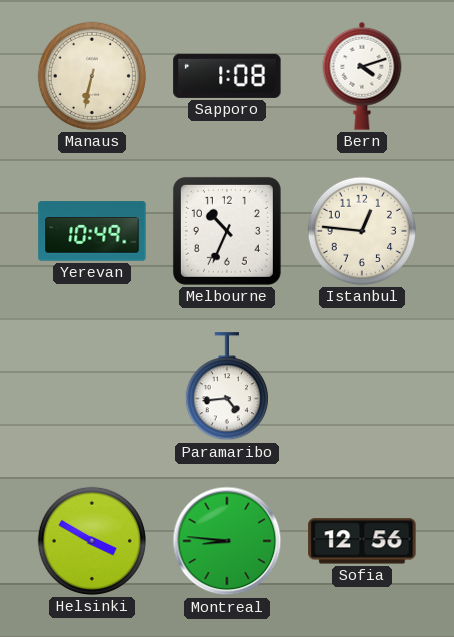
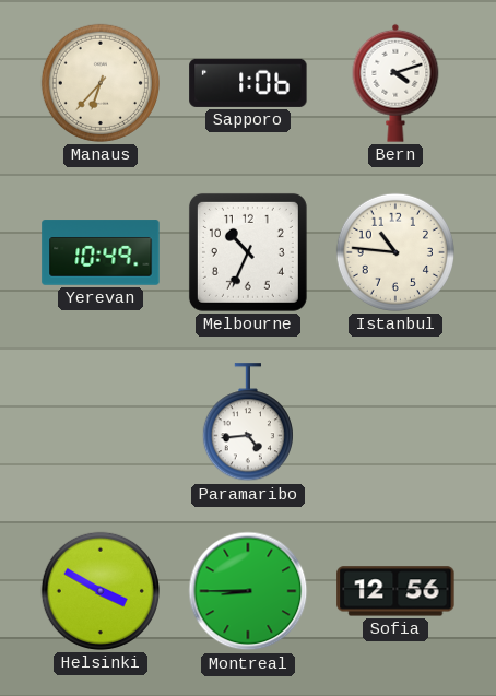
Manaus: 6:32 -> 6:37
Sapporo: 1:08 -> 1:06
Istanbul: 12:46 -> 10:46
Montreal: 8:46 -> 8:45
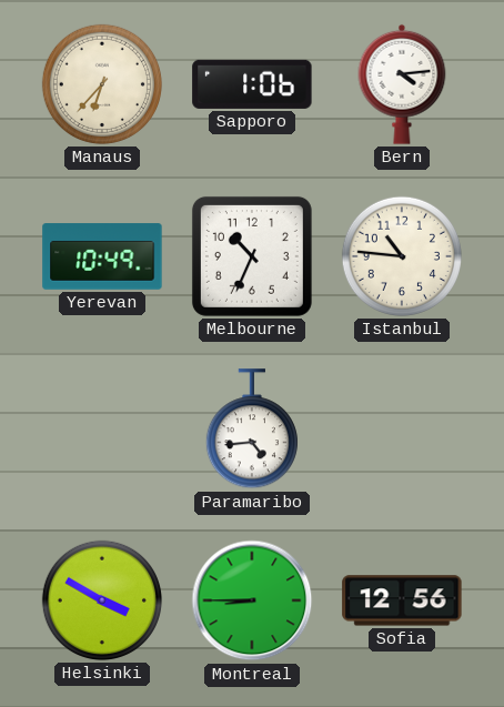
Bern: 4:12 -> 4:14
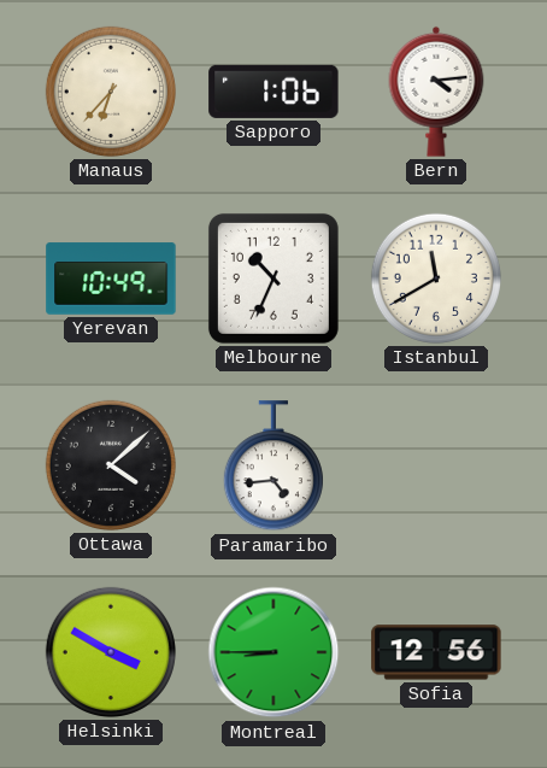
Istanbul: 10:46 -> 11:40
Ottawa: none -> 4:08
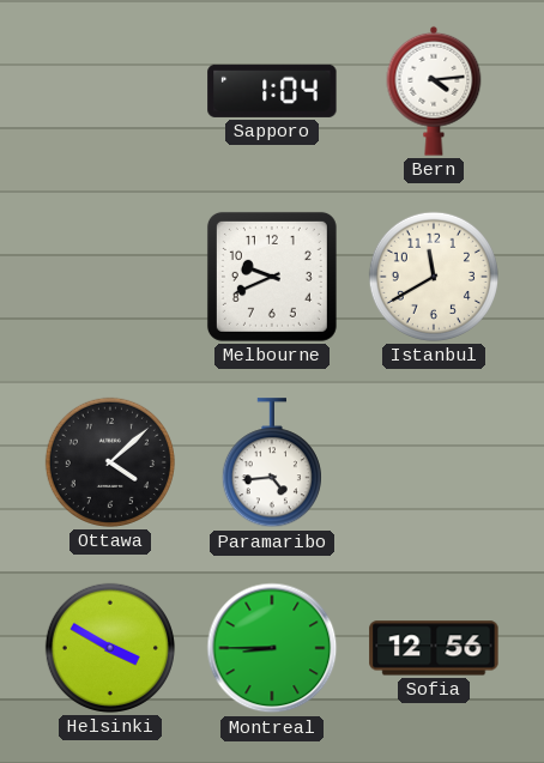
Manaus: 6:37 -> none
Sapporo: 1:06 -> 1:04
Yerevan: 10:49 -> none
Melbourne: 10:34 -> 9:41
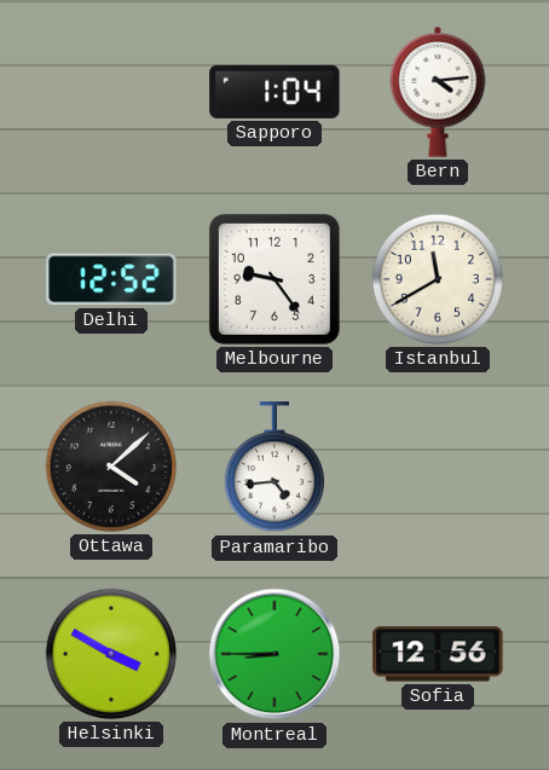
Delhi: none -> 12:52
Melbourne: 9:41 -> 9:24
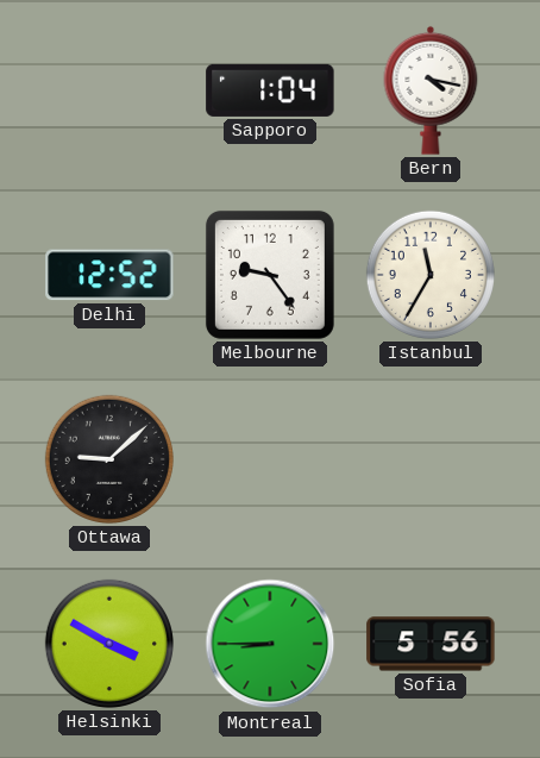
Bern: 4:14 -> 4:17
Istanbul: 11:40 -> 11:35
Ottawa: 4:08 -> 9:08
Paramaribo: 4:44 -> none
Sofia: 12:56 -> 5:56
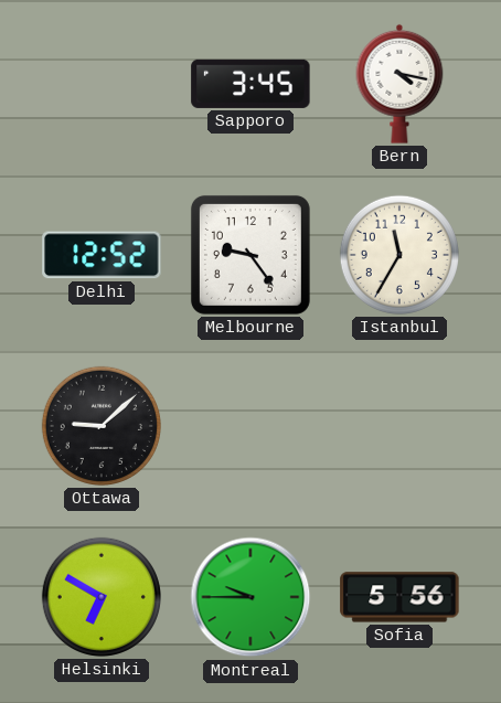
Sapporo: 1:04 -> 3:45
Helsinki: 3:50 -> 6:50
Montreal: 8:45 -> 9:45
